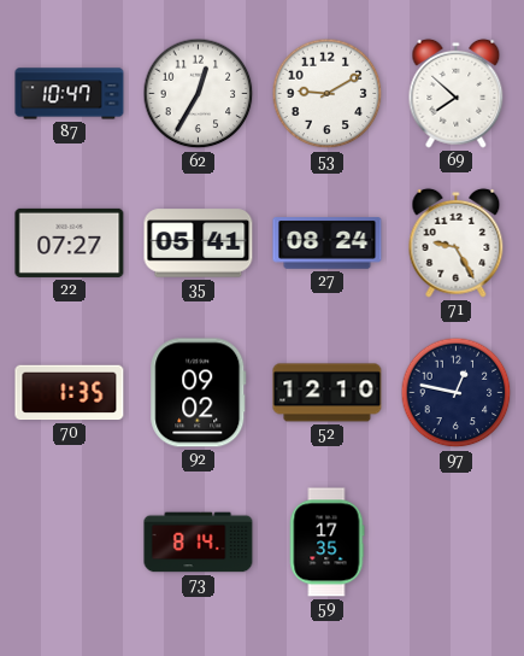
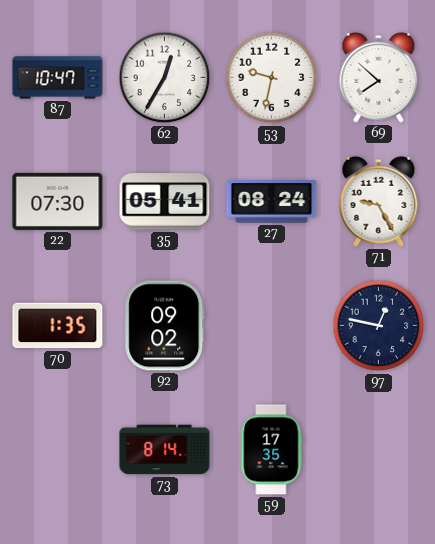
53: 9:10 -> 9:32
22: 07:27 -> 07:30
52: 12:10 -> none
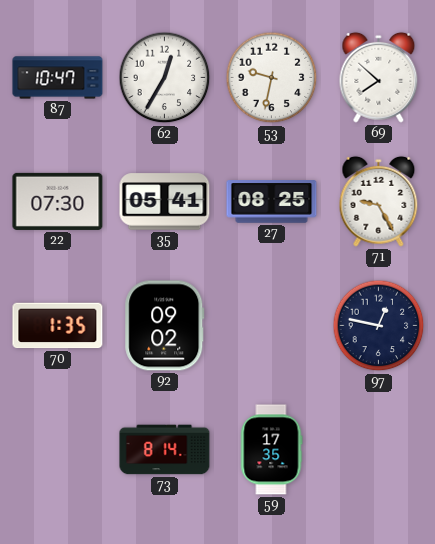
27: 08:24 -> 08:25
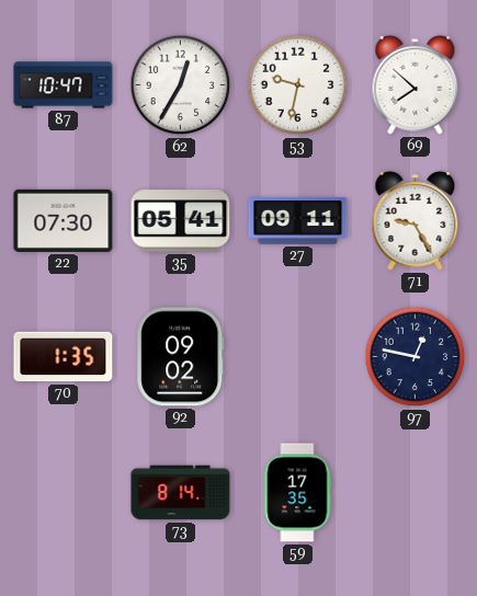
27: 08:25 -> 09:11
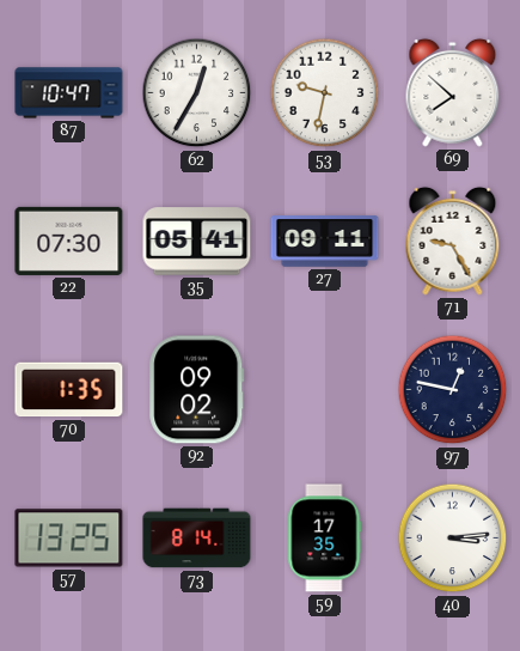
57: none -> 13:25
40: none -> 3:14
